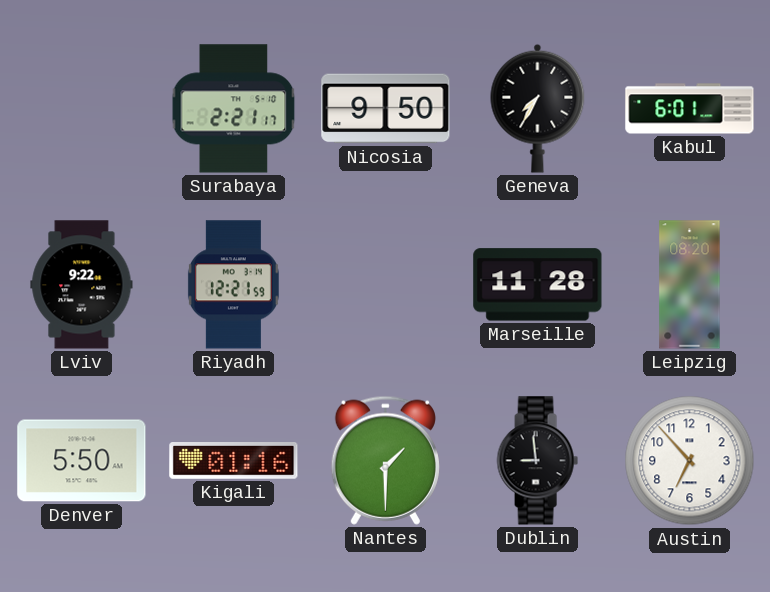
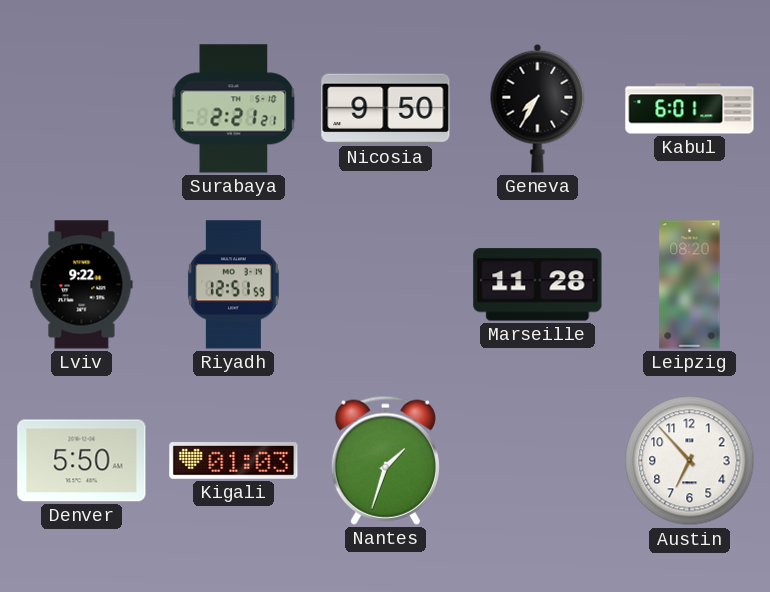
Surabaya: 2:21:17 -> 2:21:21
Riyadh: 12:21 -> 12:51
Kigali: 01:16 -> 01:03
Nantes: 1:30 -> 1:33
Dublin: 8:59 -> none
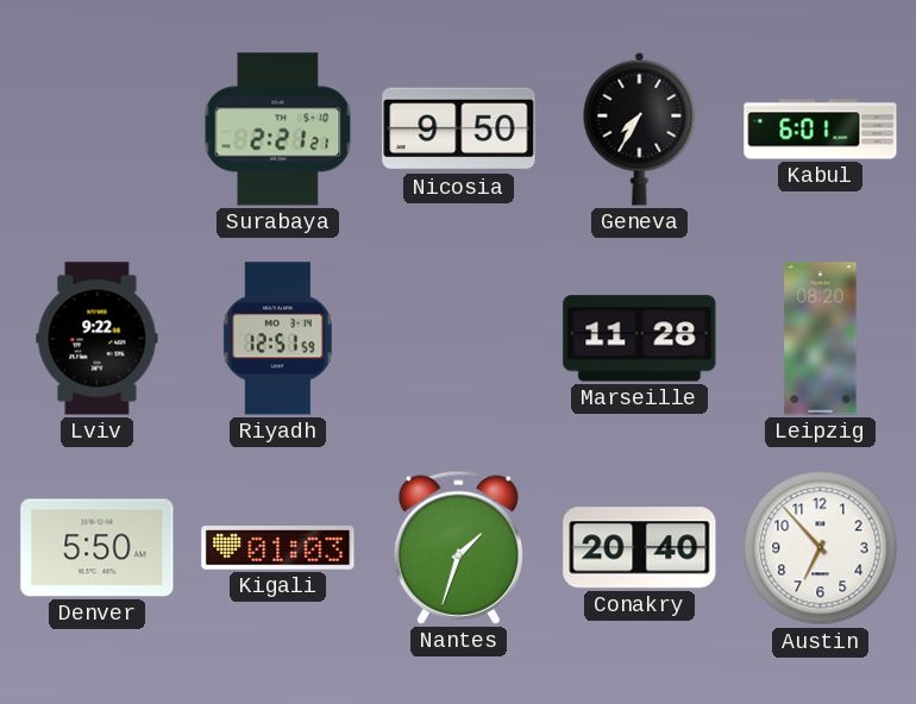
Conakry: none -> 20:40
